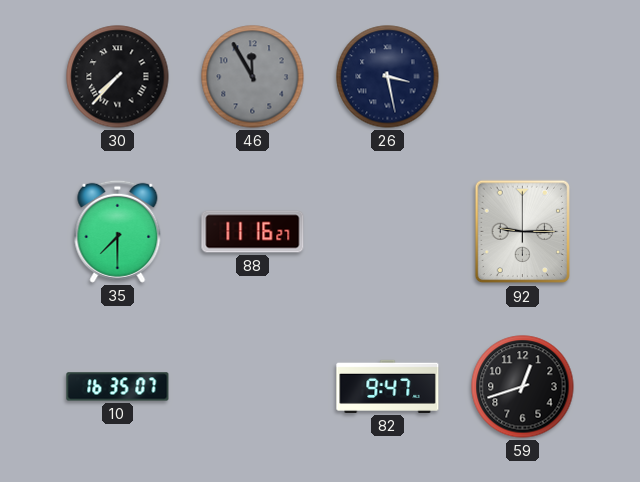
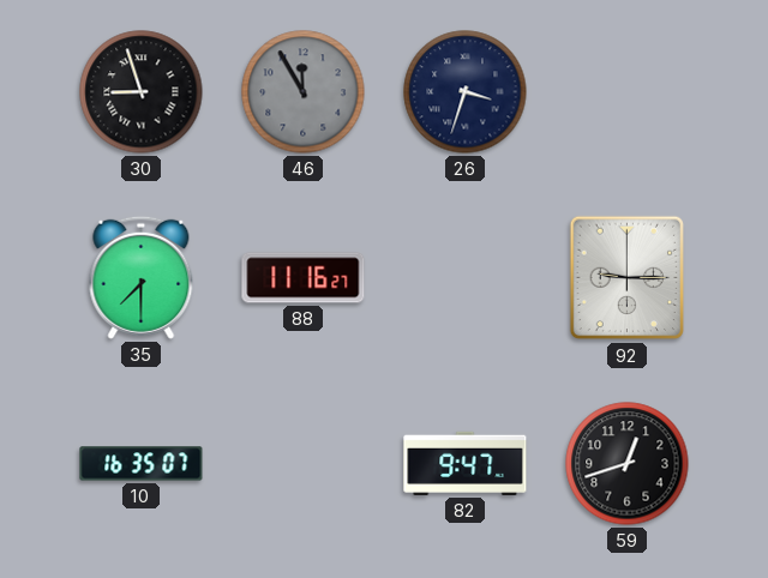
30: 7:37 -> 8:57
26: 3:28 -> 3:33
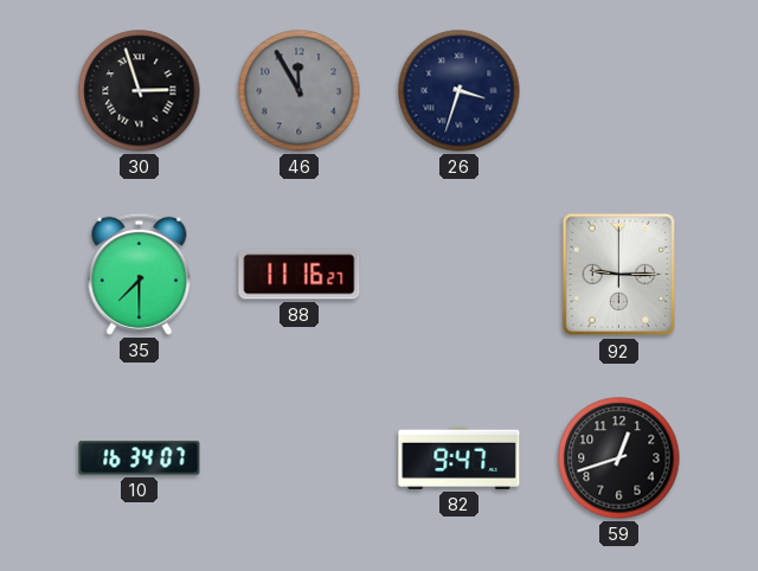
30: 8:57 -> 2:57
10: 16:35 -> 16:34
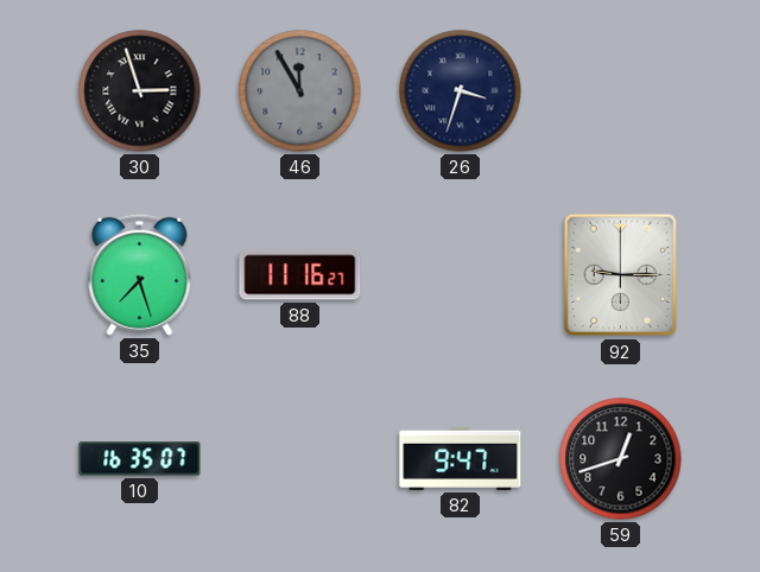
35: 7:30 -> 7:27
10: 16:34 -> 16:35
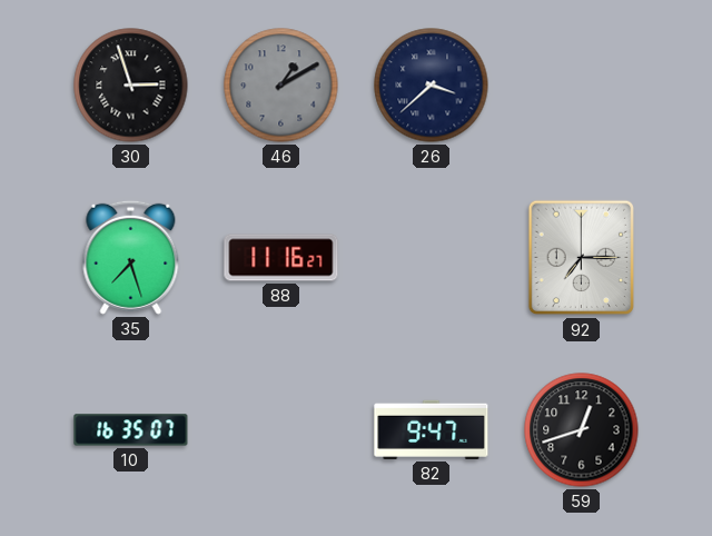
46: 11:55 -> 1:10
26: 3:33 -> 3:38
92: 9:15 -> 7:15
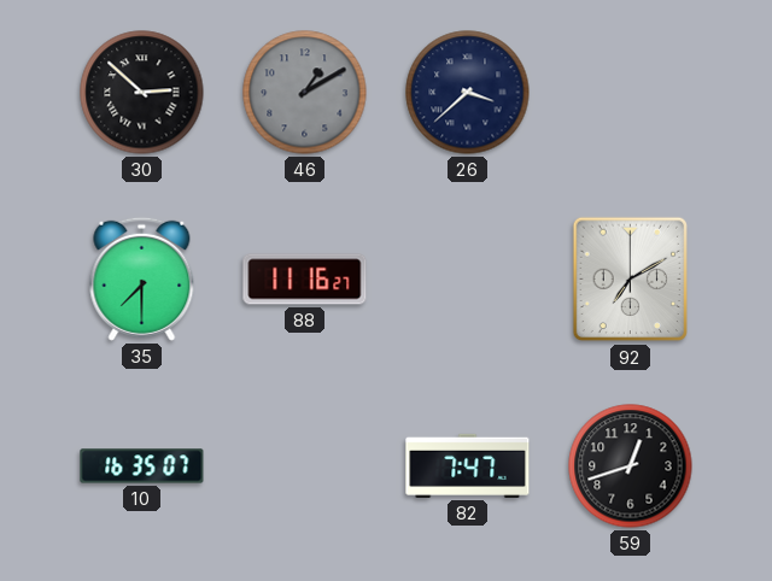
30: 2:57 -> 2:52
35: 7:27 -> 7:30
92: 7:15 -> 7:10
82: 9:47 -> 7:47
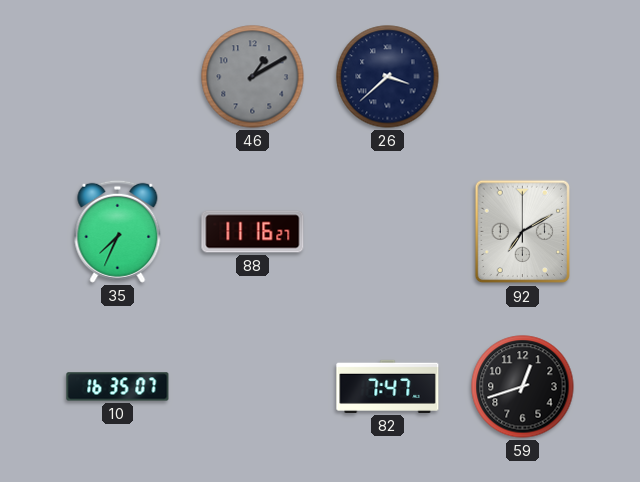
30: 2:52 -> none
35: 7:30 -> 7:34
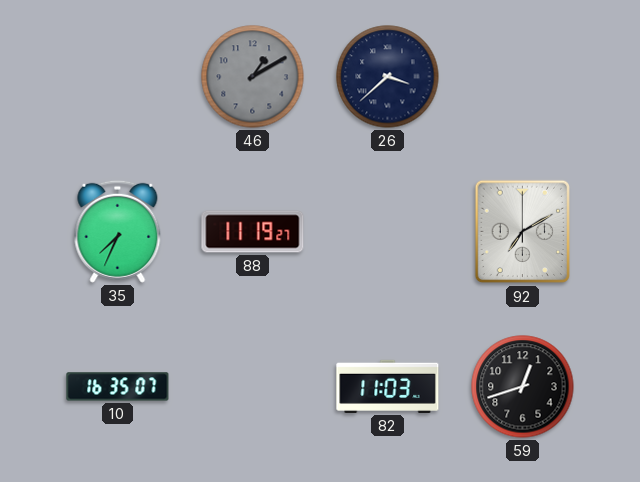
88: 11:16 -> 11:19
82: 7:47 -> 11:03
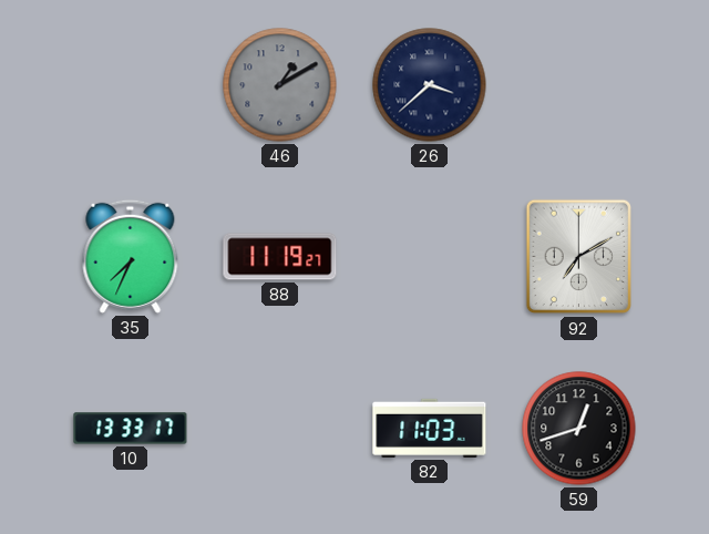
10: 16:35 -> 13:33
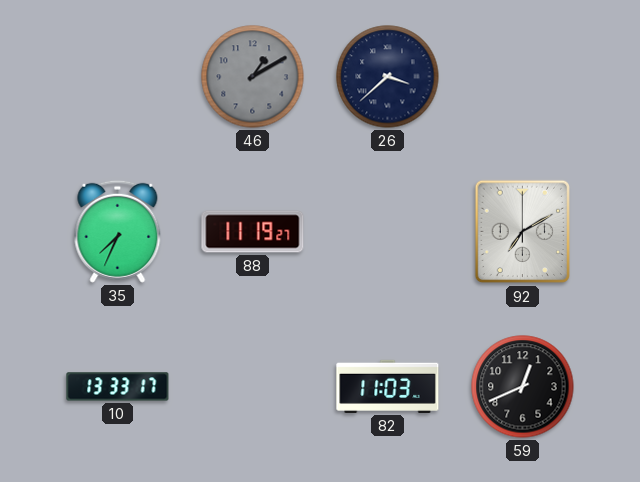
59: 12:42 -> 12:41
